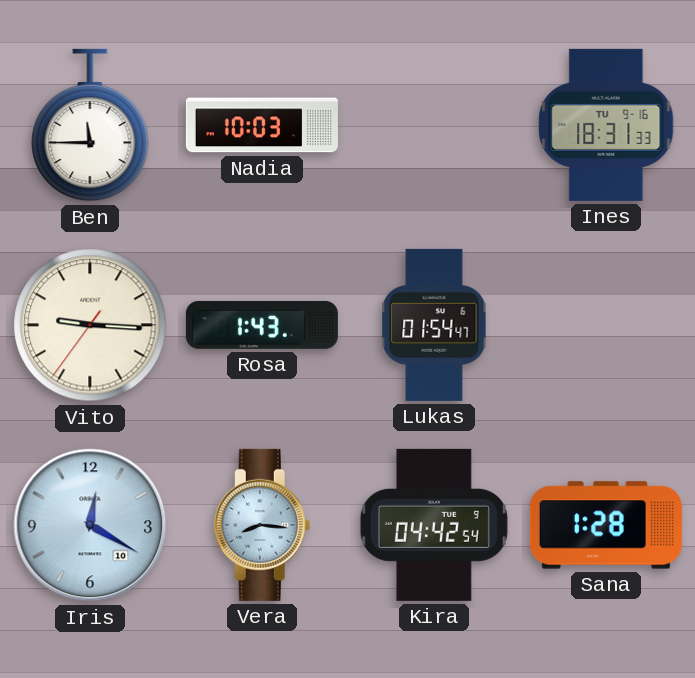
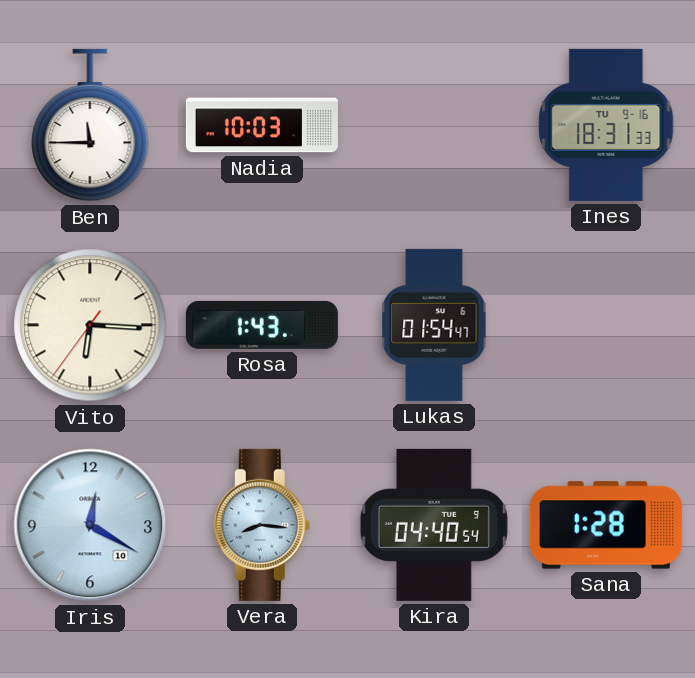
Vito: 9:15 -> 6:15
Kira: 04:42 -> 04:40
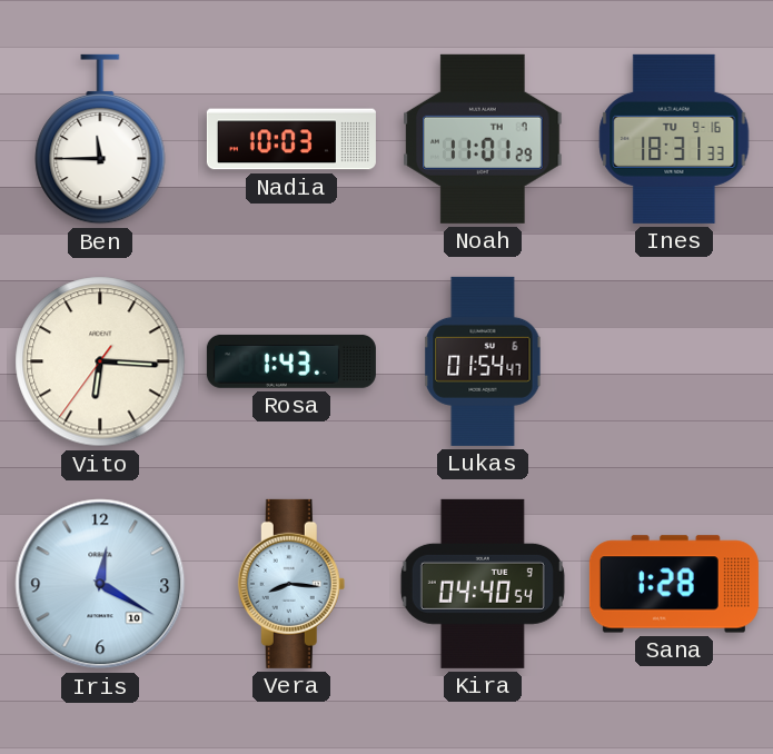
Noah: none -> 11:01
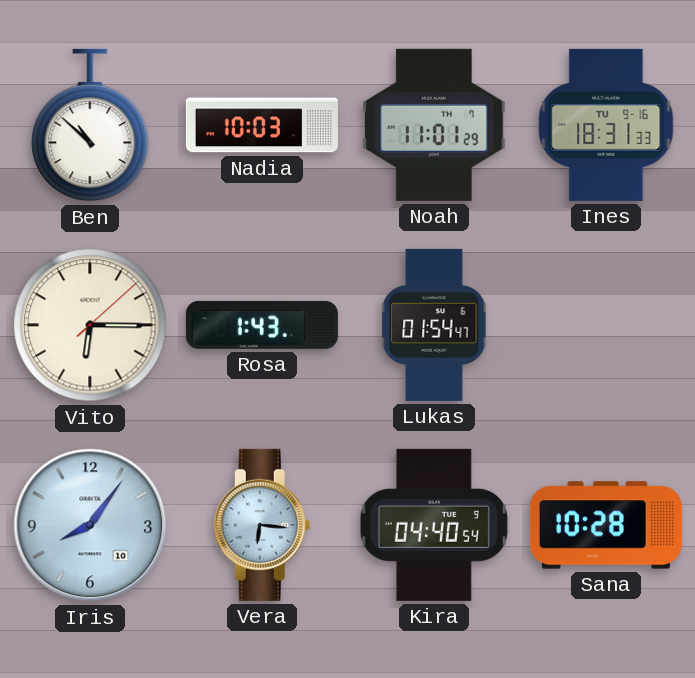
Ben: 11:45 -> 10:52
Vito: 6:15:36 -> 6:15:08
Iris: 12:20 -> 8:06
Vera: 8:16 -> 6:16
Sana: 1:28 -> 10:28
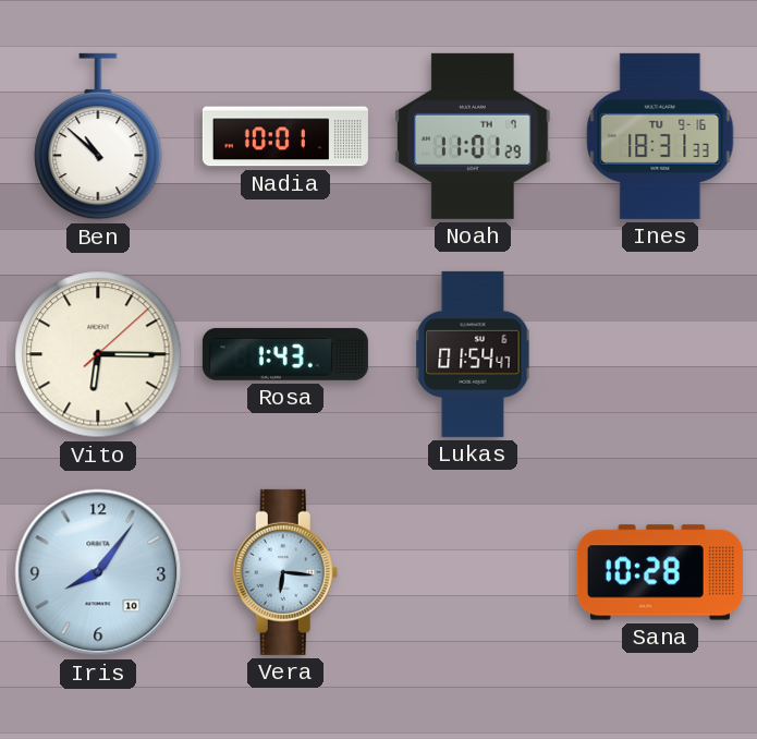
Nadia: 10:03 -> 10:01
Kira: 04:40 -> none
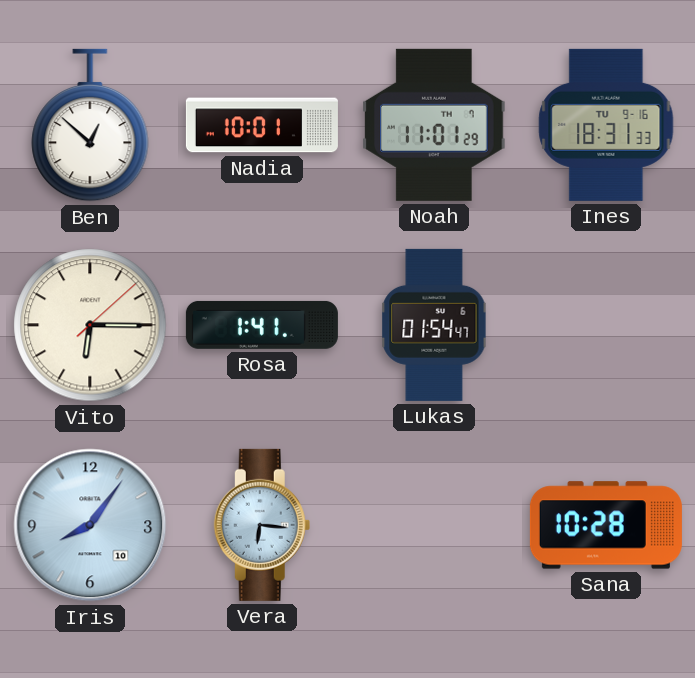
Ben: 10:52 -> 12:52
Rosa: 1:43 -> 1:41
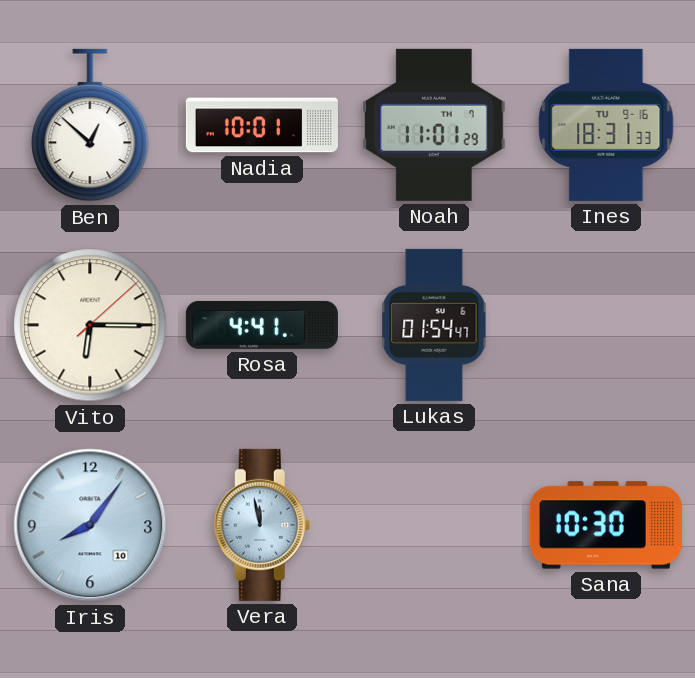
Rosa: 1:41 -> 4:41
Vera: 6:16 -> 11:58
Sana: 10:28 -> 10:30
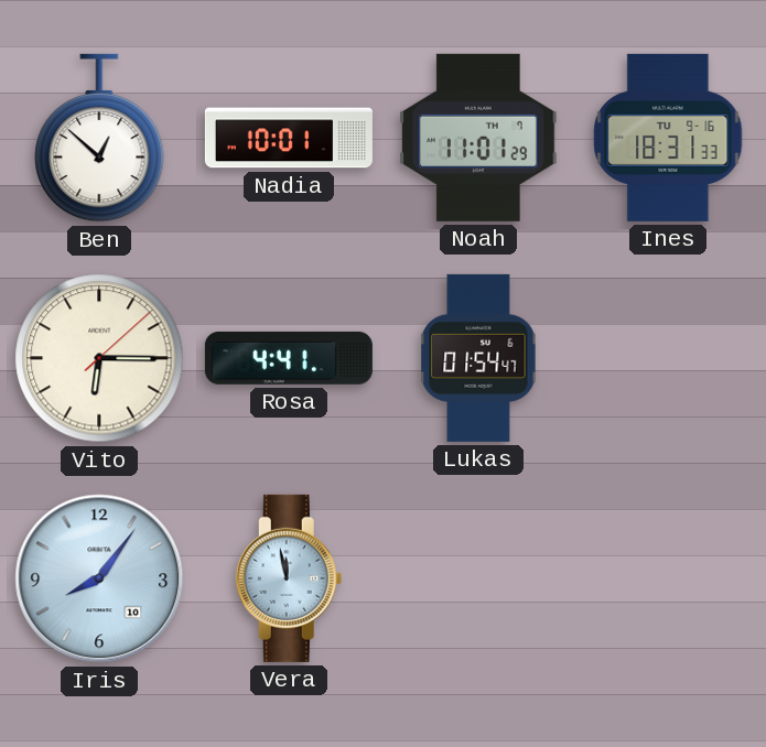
Sana: 10:30 -> none
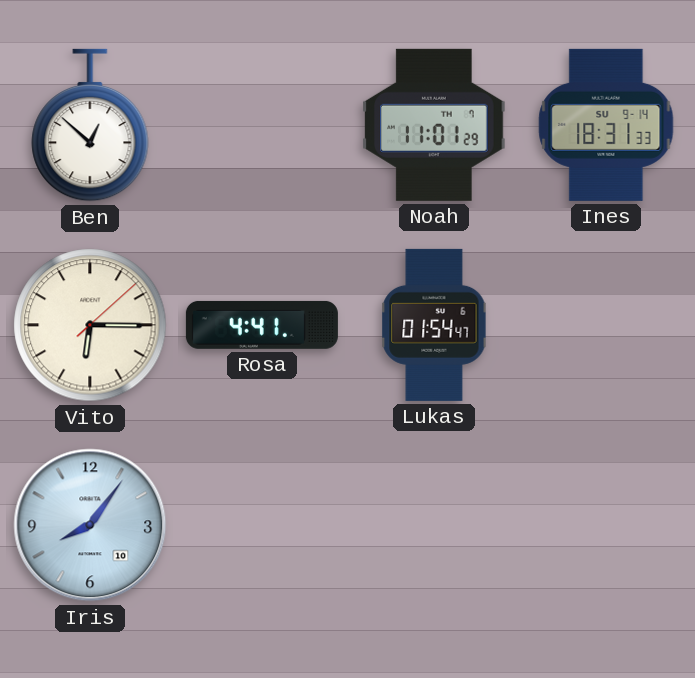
Nadia: 10:01 -> none
Ines date: TU 9-16 -> SU 9-14
Vera: 11:58 -> none
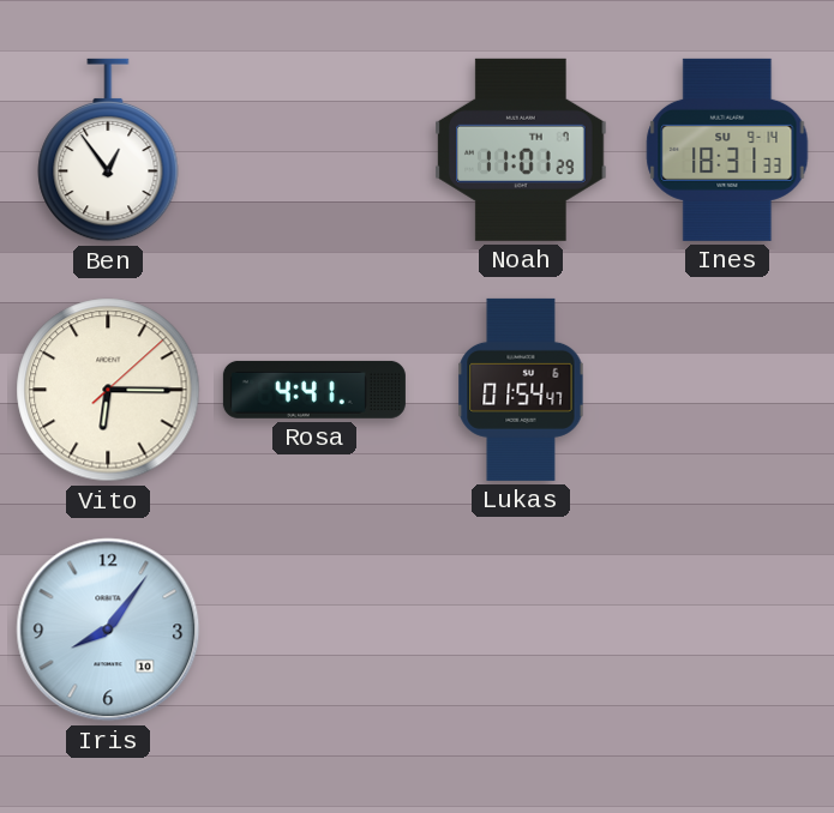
Ben: 12:52 -> 12:54
